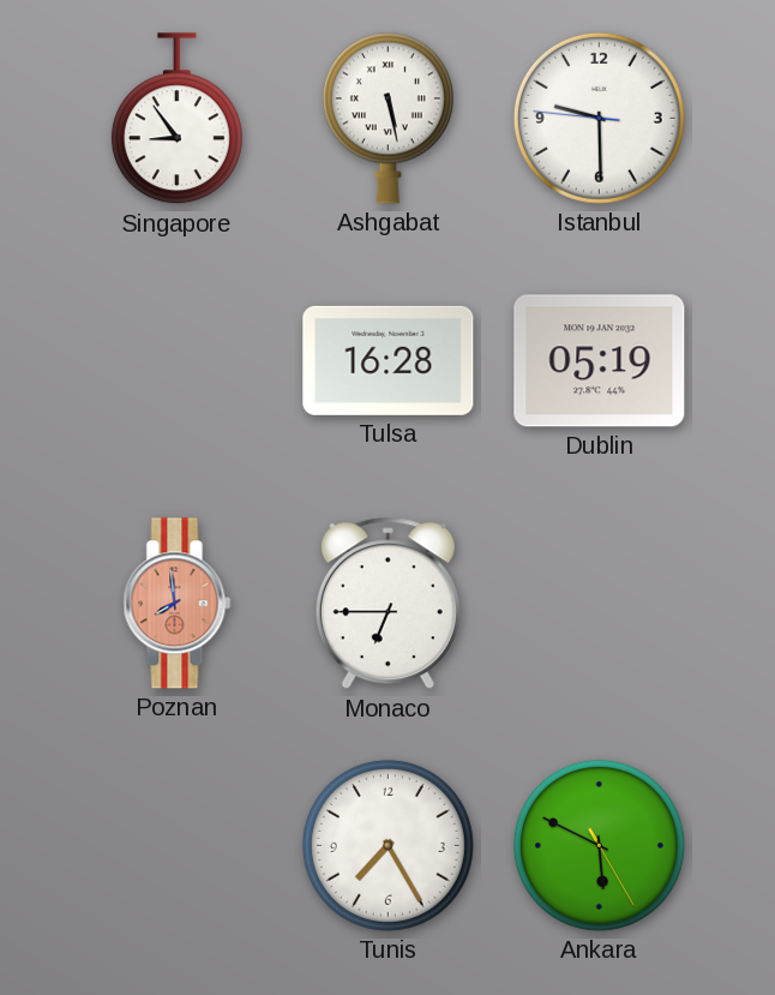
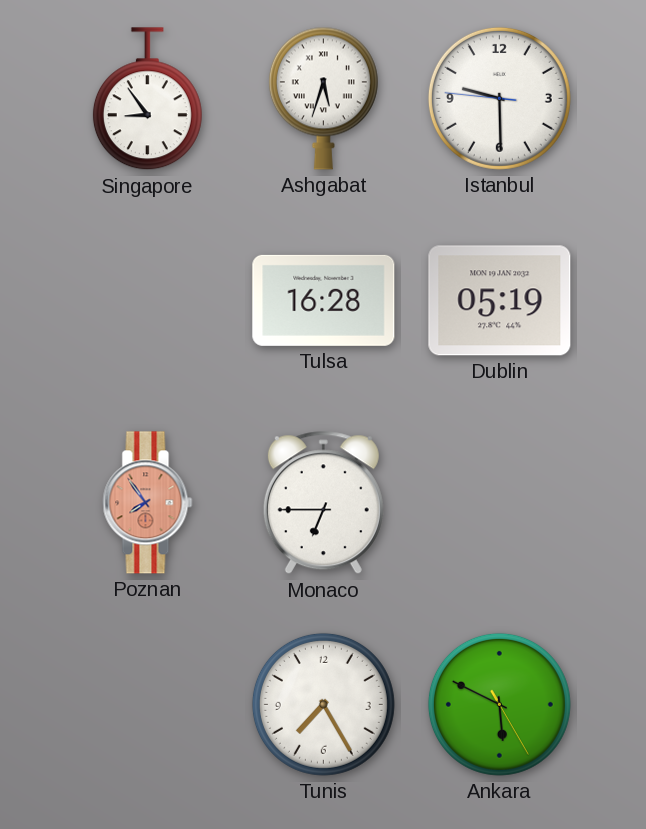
Ashgabat: 5:28 -> 5:33
Poznan: 7:59 -> 7:54
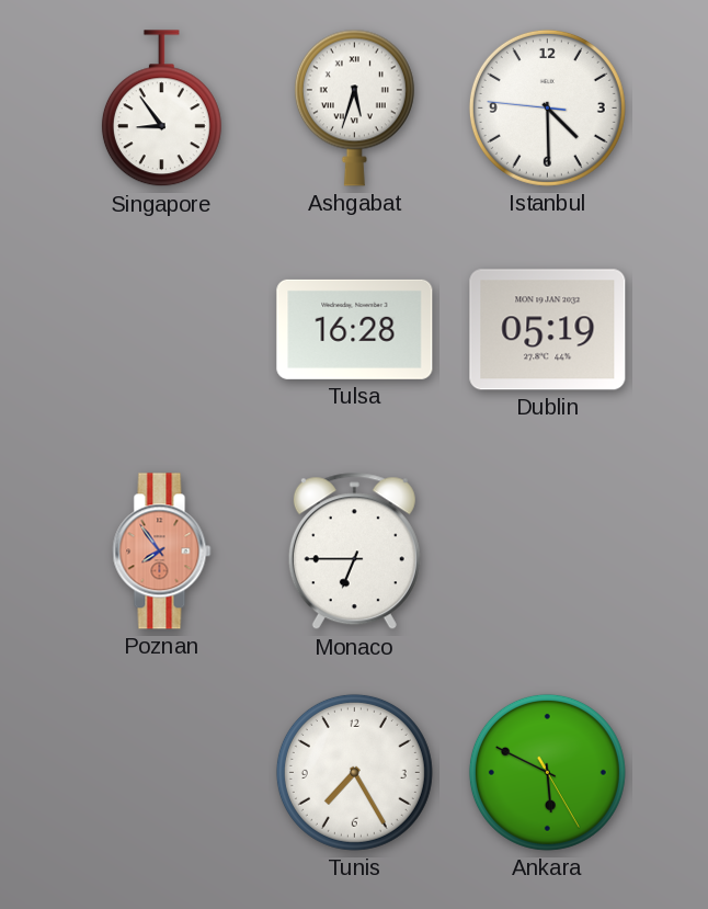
Istanbul: 9:29 -> 4:29
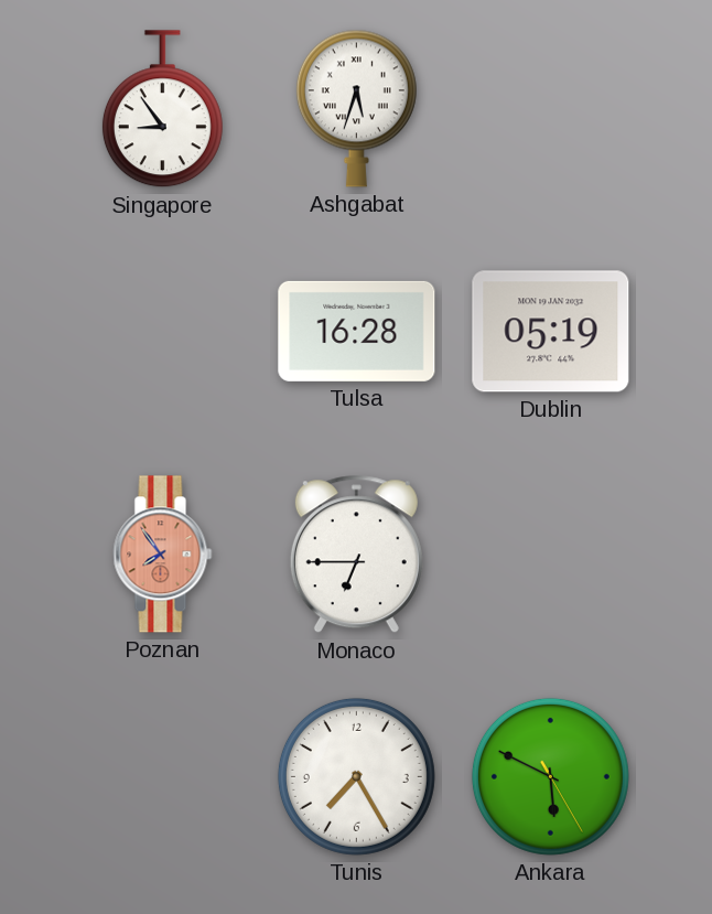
Istanbul: 4:29 -> none
